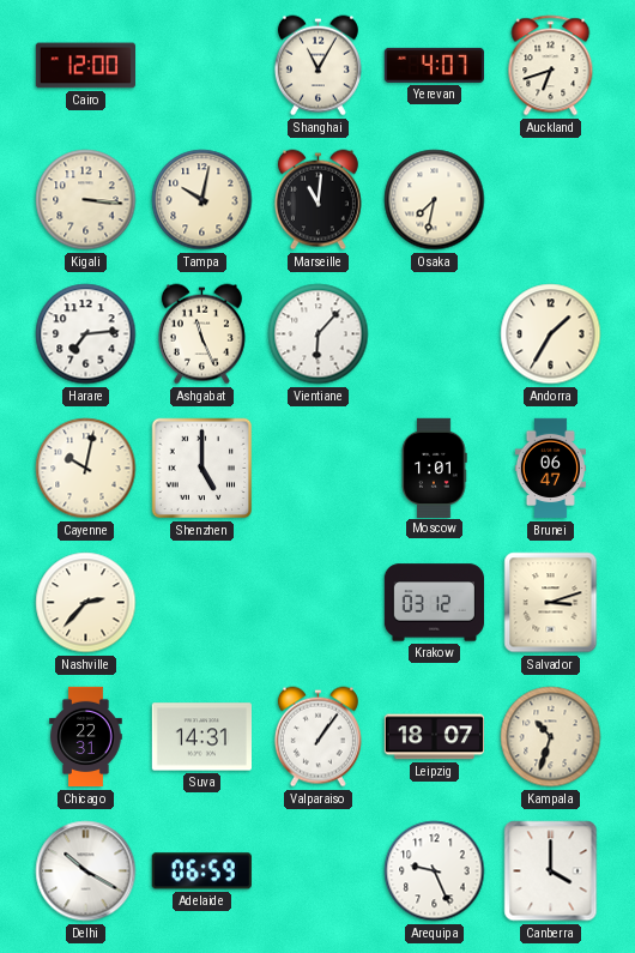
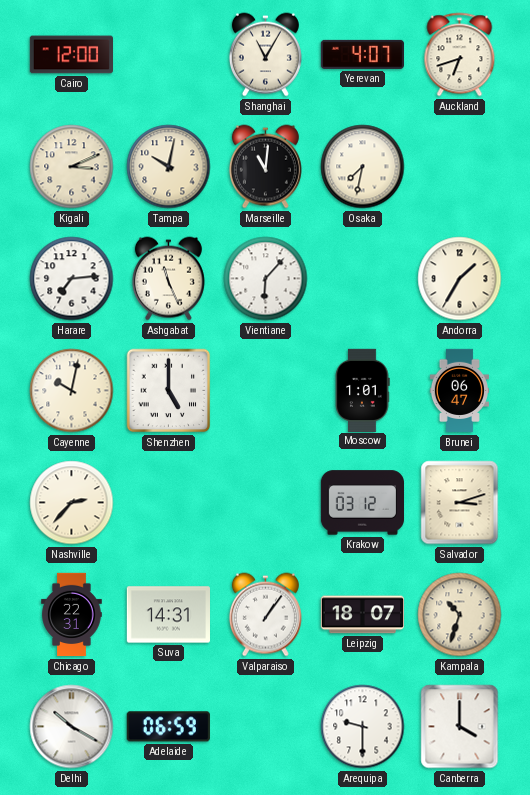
Kigali: 3:16 -> 3:11
Arequipa: 9:26 -> 9:30
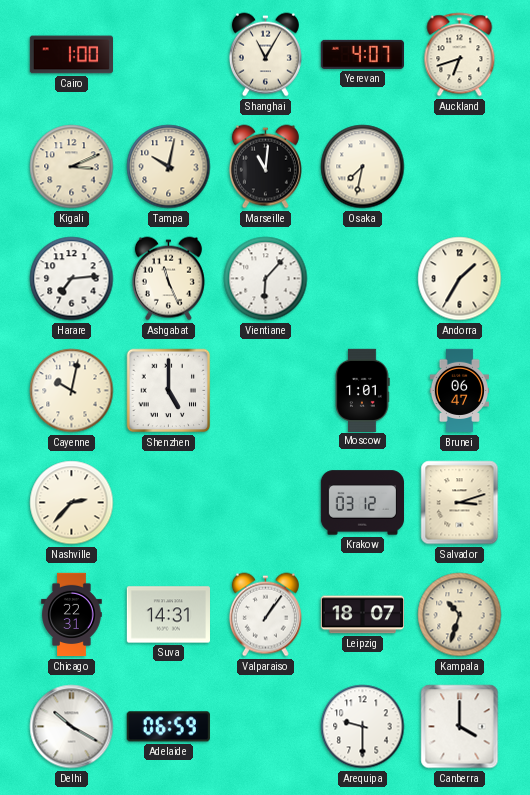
Cairo: 12:00 -> 1:00
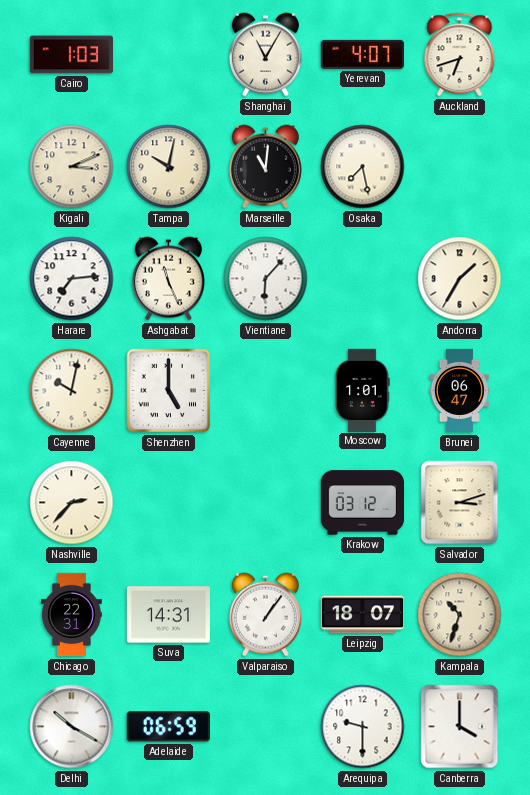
Cairo: 1:00 -> 1:03
Osaka: 7:32 -> 7:28
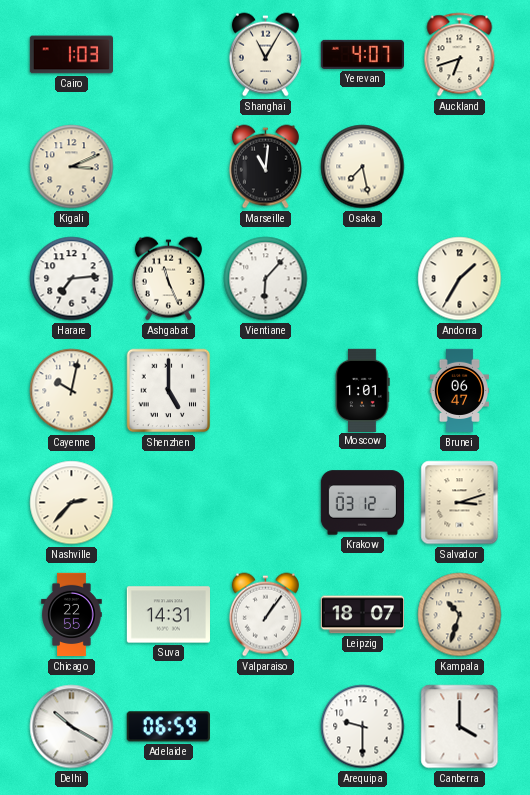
Tampa: 10:02 -> none
Chicago: 22:31 -> 22:55
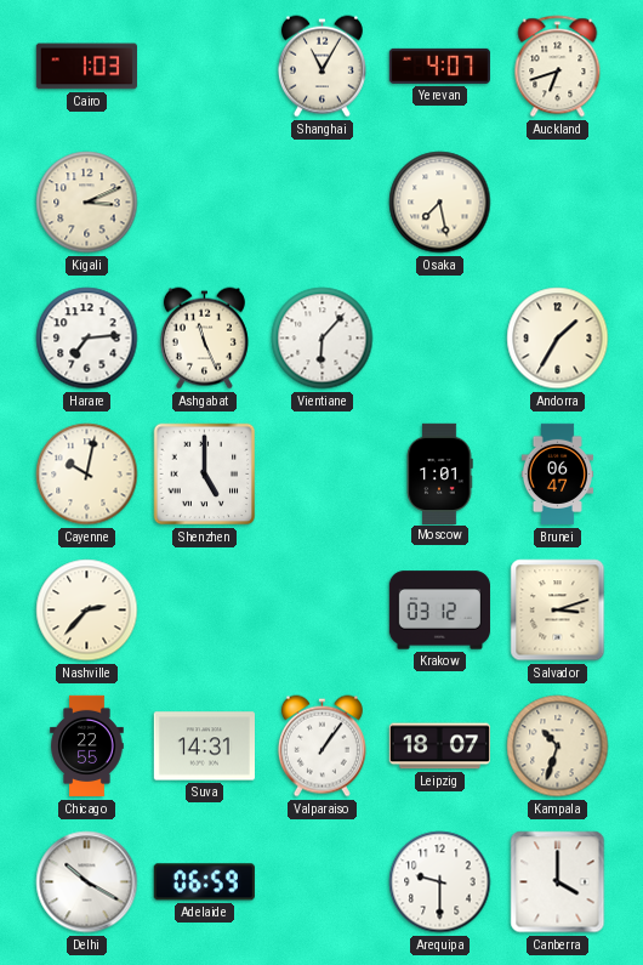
Marseille: 11:01 -> none
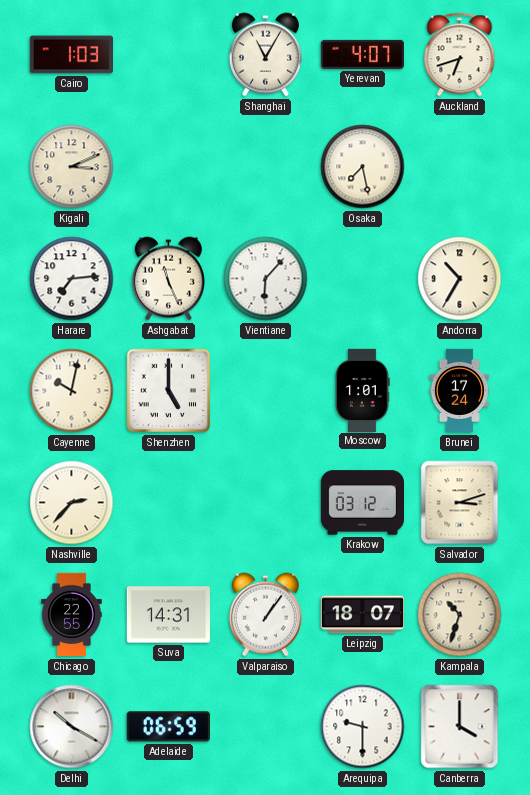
Andorra: 1:35 -> 10:35
Brunei: 06:47 -> 17:24
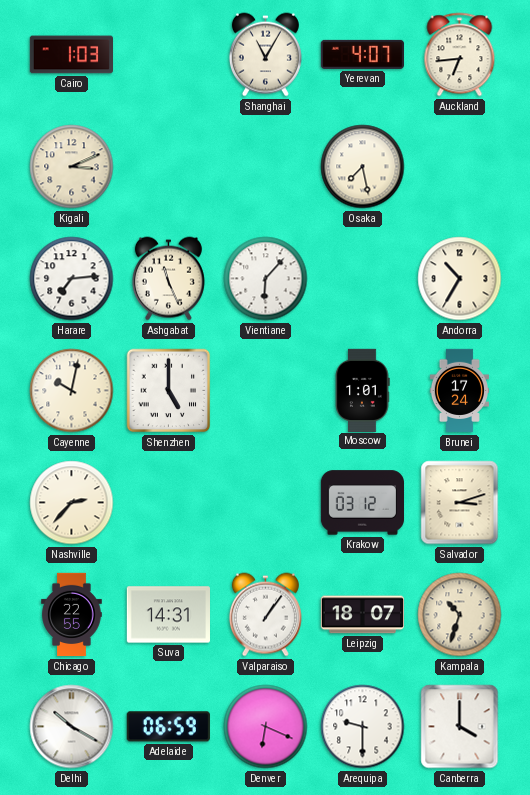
Auckland: 6:42 -> 6:44
Denver: none -> 6:19
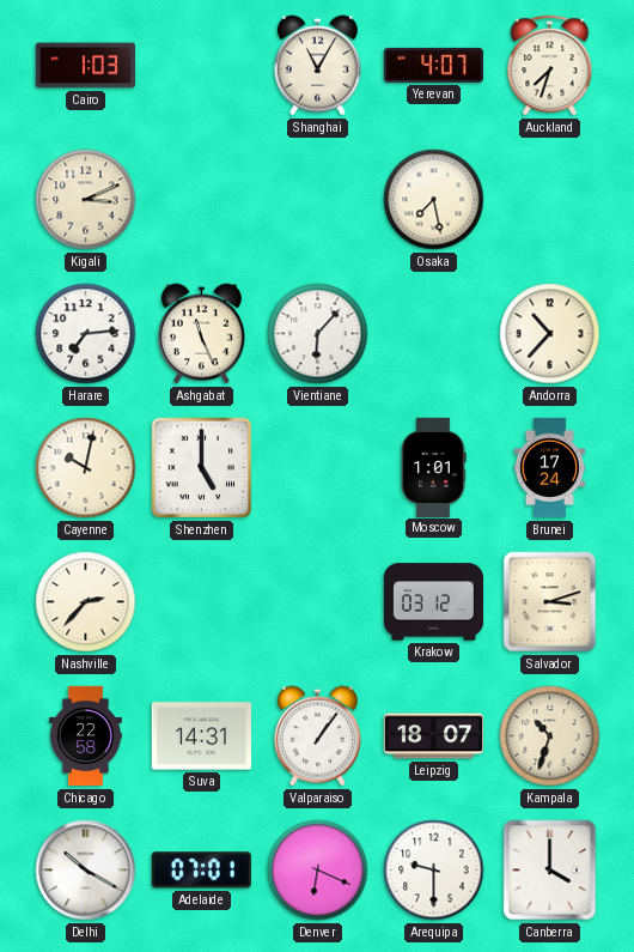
Auckland: 6:44 -> 7:33
Andorra: 10:35 -> 10:37
Chicago: 22:55 -> 22:58
Adelaide: 06:59 -> 07:01
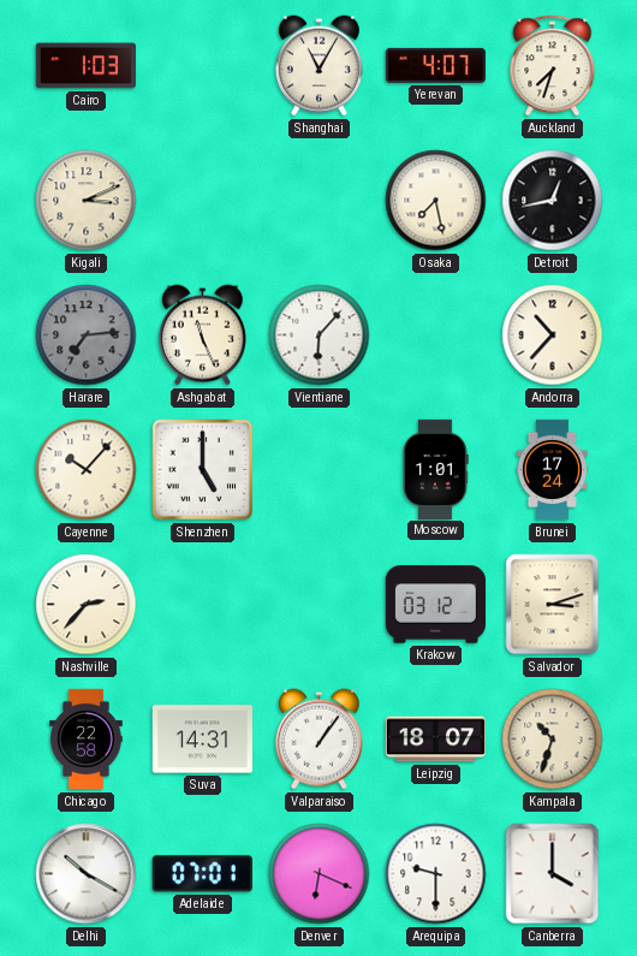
Detroit: none -> 12:43
Harare dial: white -> grey
Cayenne: 10:02 -> 10:07
